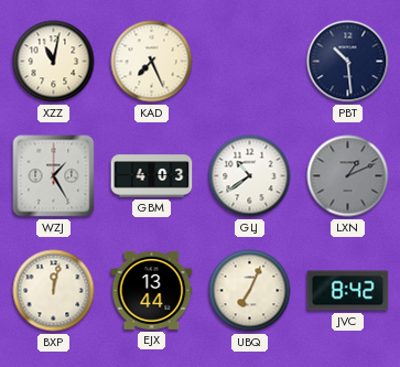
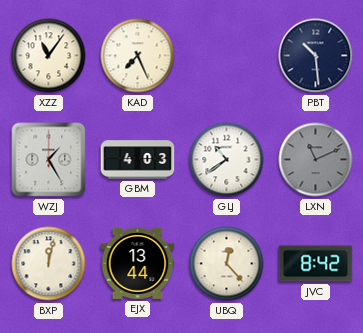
XZZ: 11:02 -> 11:06
LXN: 1:11 -> 11:11
UBQ: 7:04 -> 12:23
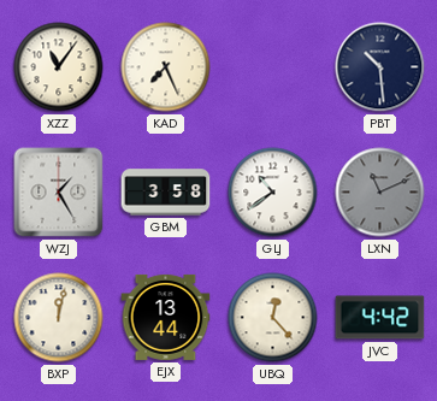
GBM: 4:03 -> 3:58
JVC: 8:42 -> 4:42
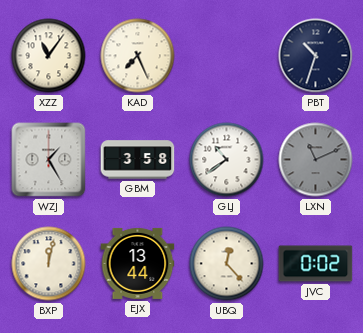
PBT: 10:29 -> 10:33
JVC: 4:42 -> 0:02
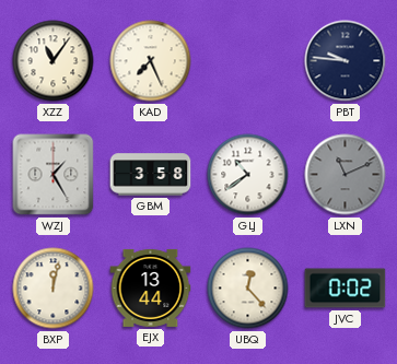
PBT: 10:33 -> 9:46
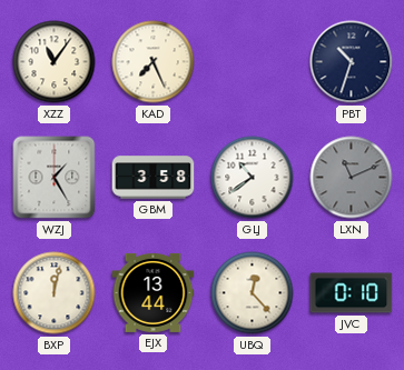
PBT: 9:46 -> 10:33
JVC: 0:02 -> 0:10
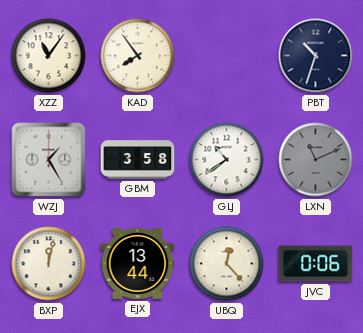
KAD: 7:26 -> 7:54
JVC: 0:10 -> 0:06
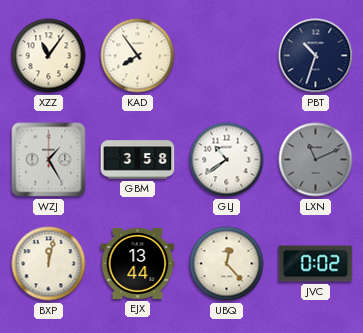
JVC: 0:06 -> 0:02
